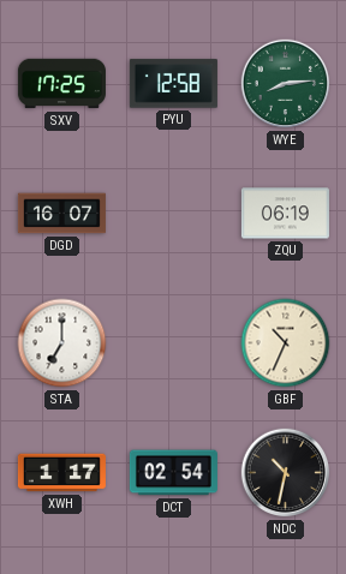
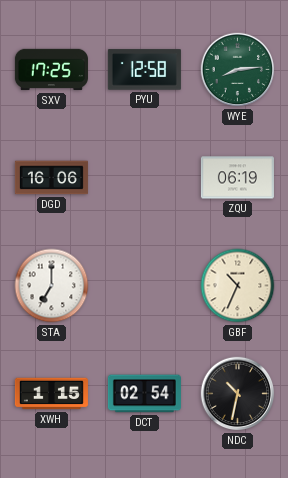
DGD: 16:07 -> 16:06
XWH: 1:17 -> 1:15
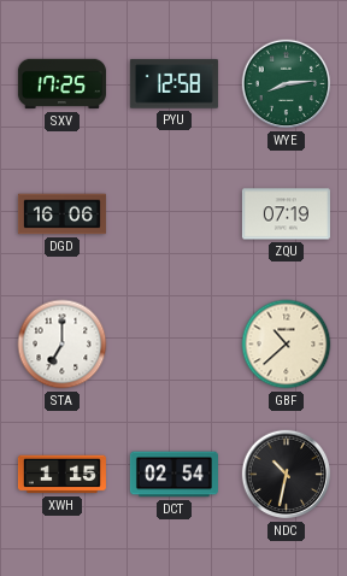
ZQU: 06:19 -> 07:19
GBF: 10:34 -> 10:38
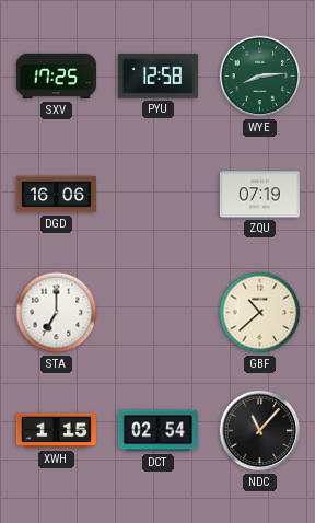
NDC: 10:32 -> 11:07
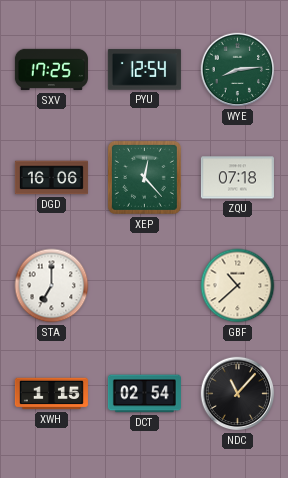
PYU: 12:58 -> 12:54
XEP: none -> 12:23
ZQU: 07:19 -> 07:18
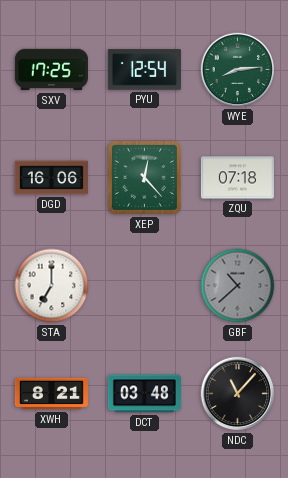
GBF dial: cream -> grey
XWH: 1:15 -> 8:21
DCT: 02:54 -> 03:48
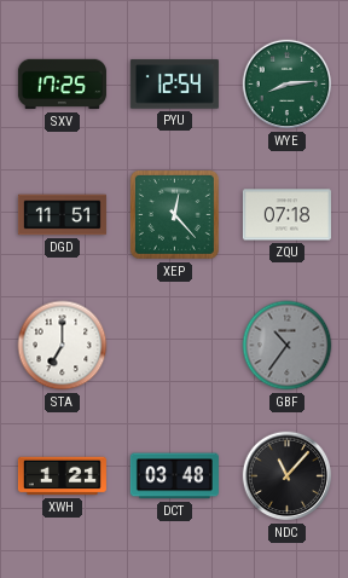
DGD: 16:06 -> 11:51
GBF: 10:38 -> 10:36
XWH: 8:21 -> 1:21
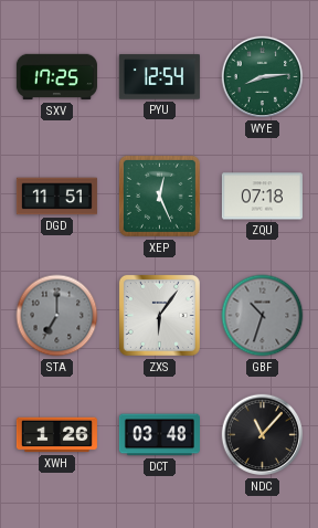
XEP: 12:23 -> 12:26
STA dial: white -> grey
ZXS: none -> 6:06
GBF: 10:36 -> 10:33
XWH: 1:21 -> 1:26
